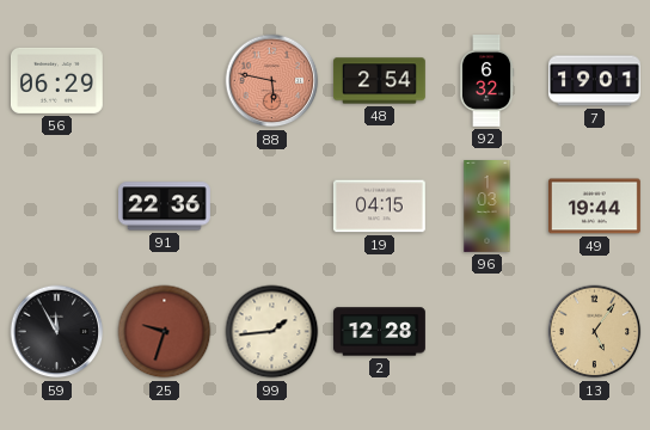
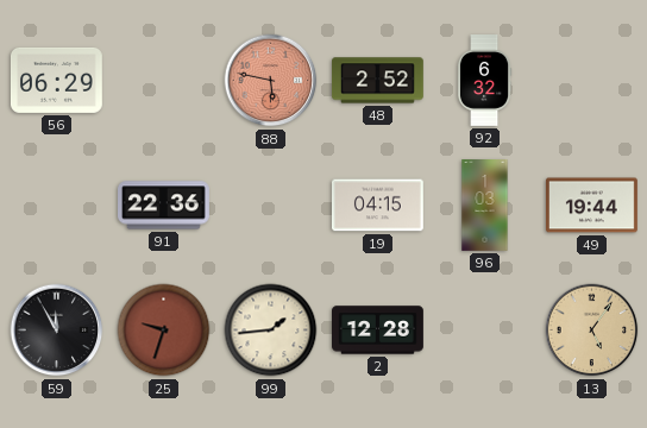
48: 2:54 -> 2:52
7: 19:01 -> none
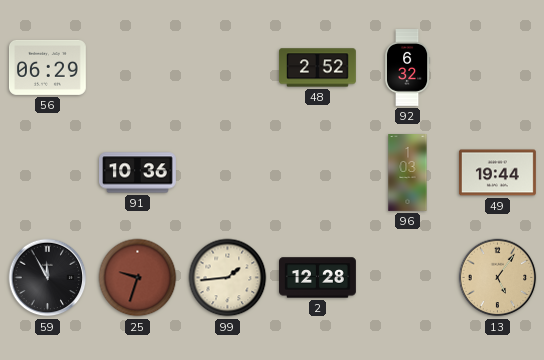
88: 5:47 -> none
91: 22:36 -> 10:36
19: 04:15 -> none
